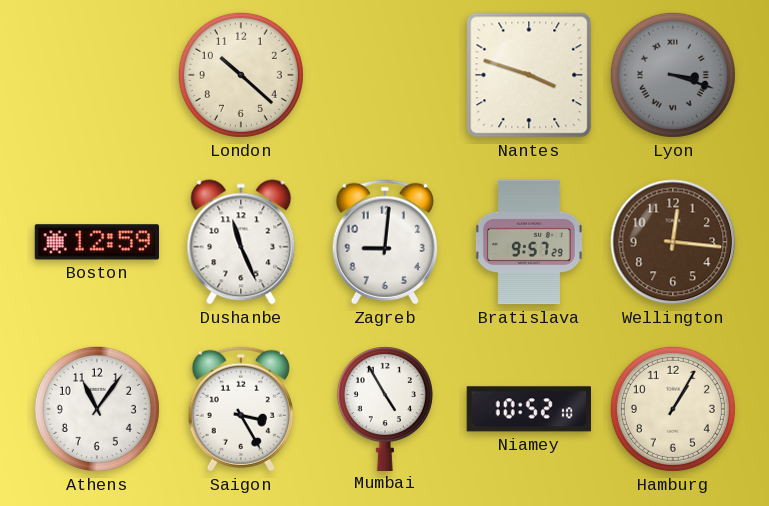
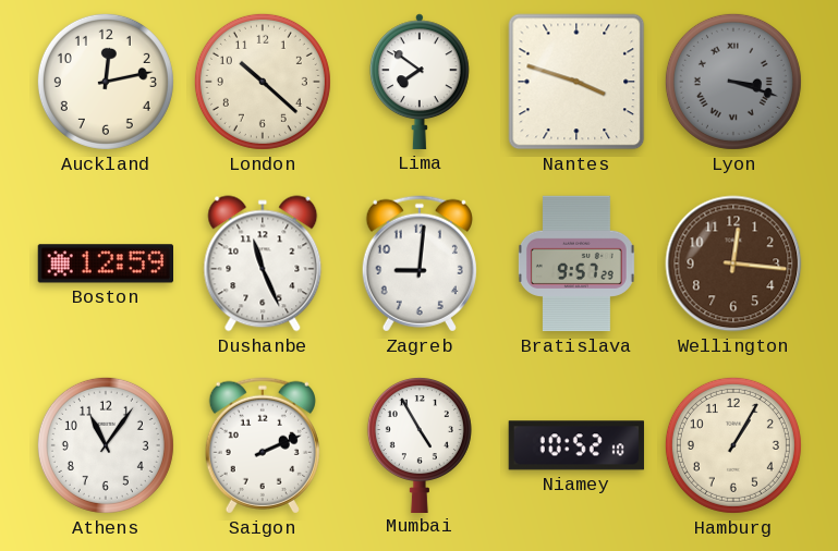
Auckland: none -> 12:13
Lima: none -> 7:51
Saigon: 3:25 -> 2:11
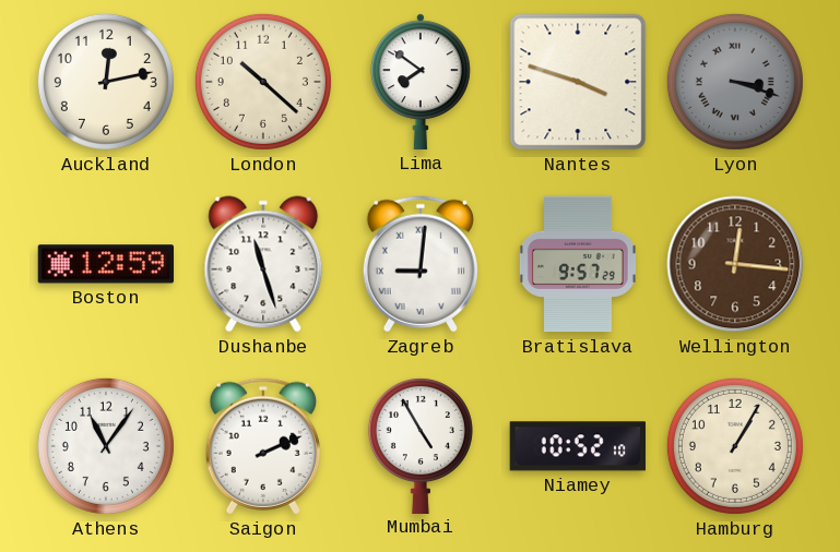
Dushanbe: 11:26 -> 11:27
Zagreb numerals: Arabic -> Roman
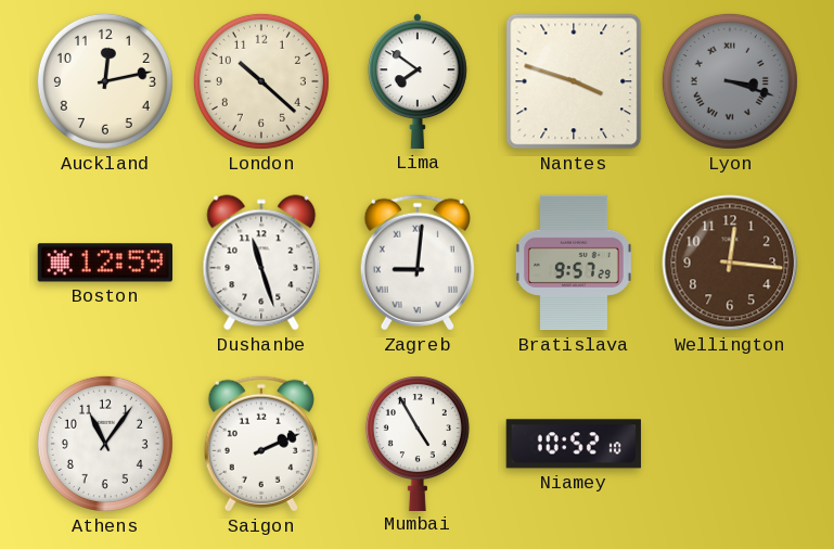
Hamburg: 1:05 -> none
